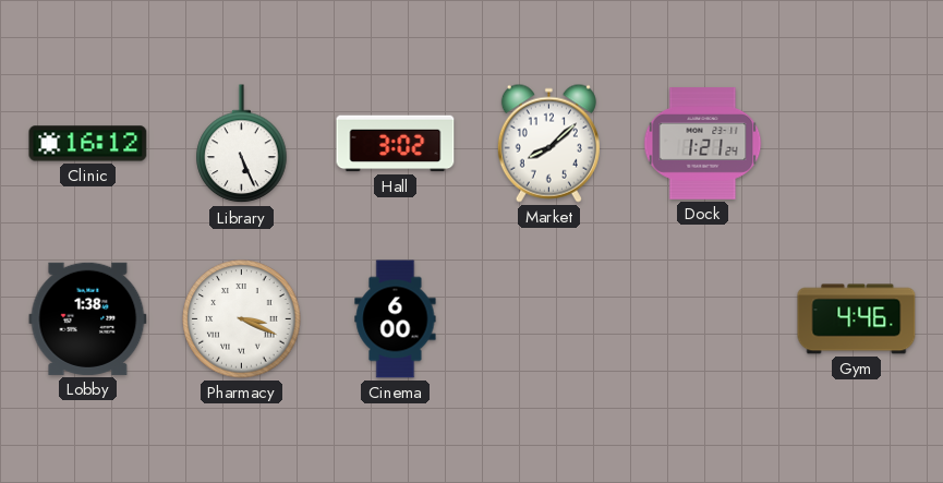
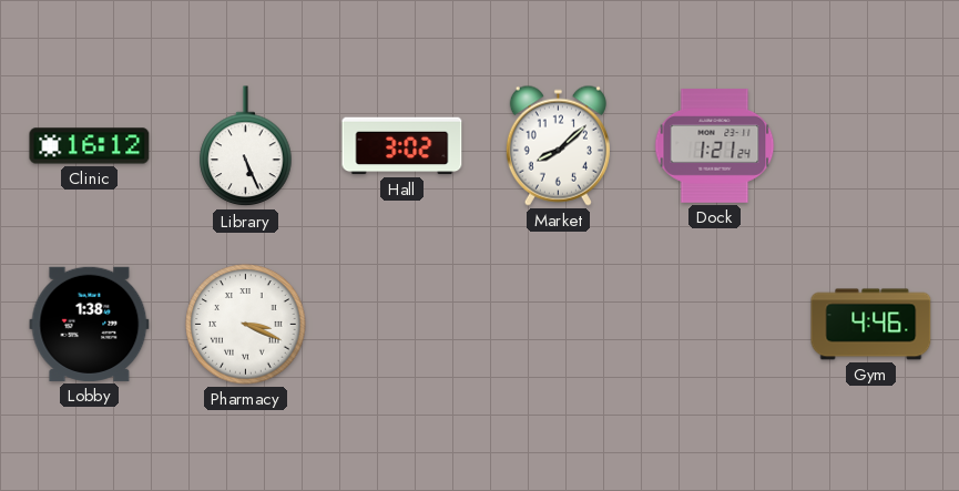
Cinema: 6:00 -> none
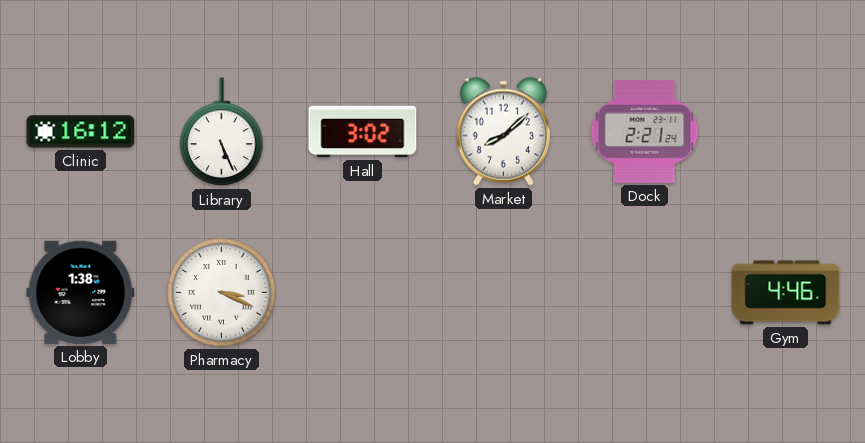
Dock: 1:21 -> 2:21
